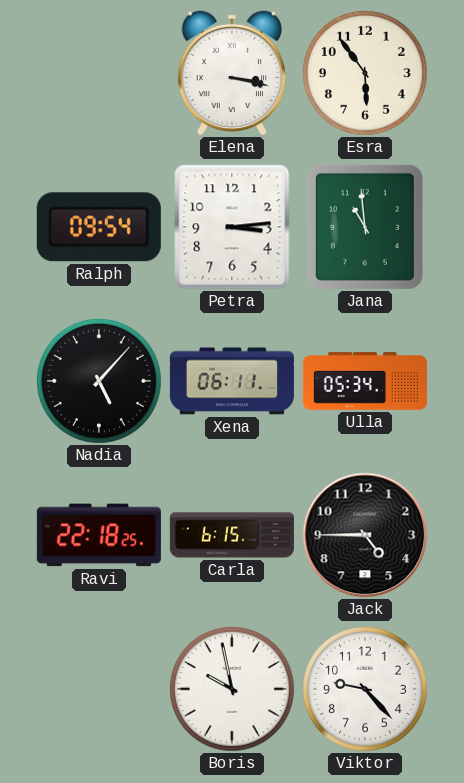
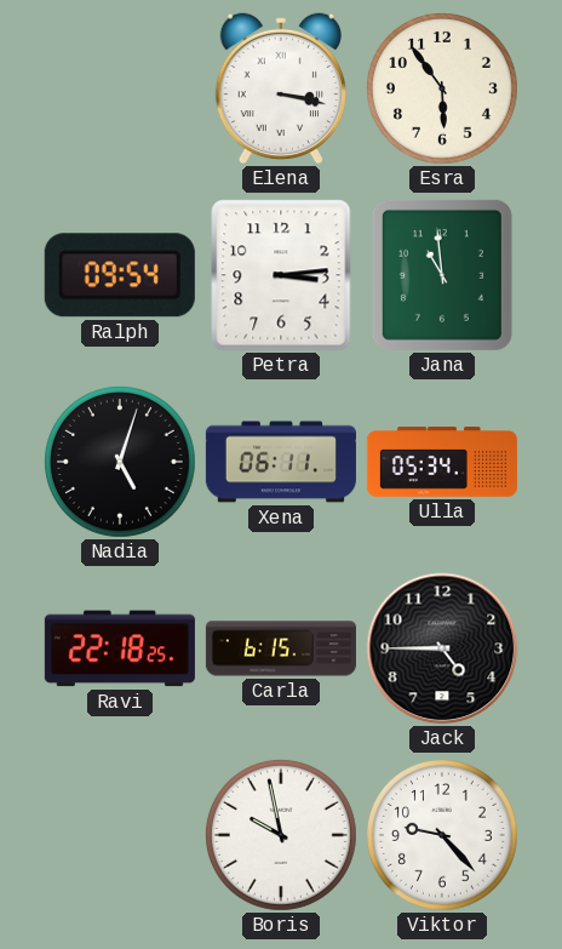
Nadia: 5:07 -> 5:03
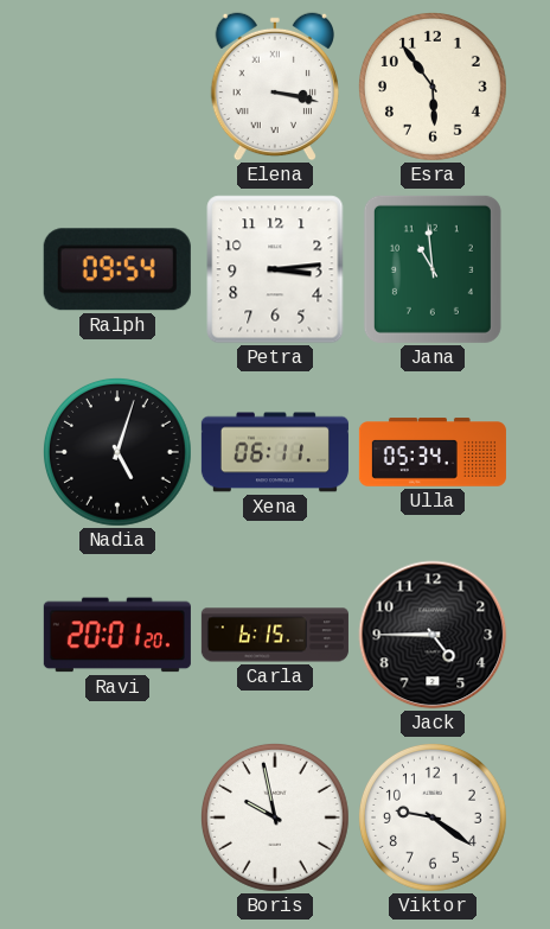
Ravi: 22:18 -> 20:01
Viktor: 9:23 -> 9:21
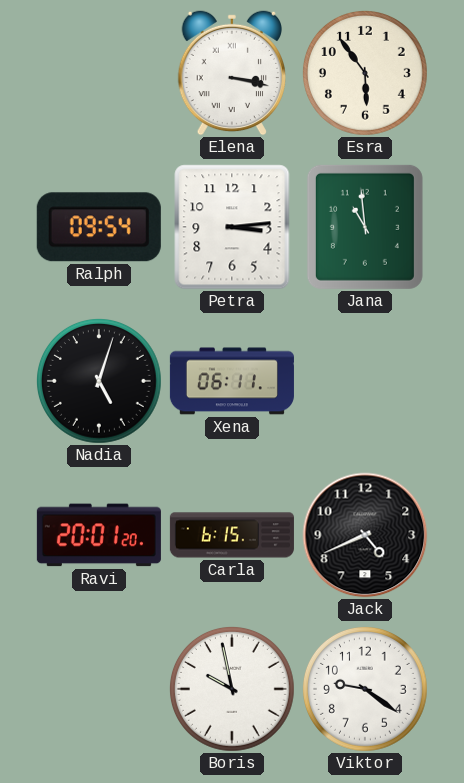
Ulla: 05:34 -> none
Jack: 4:45 -> 4:41
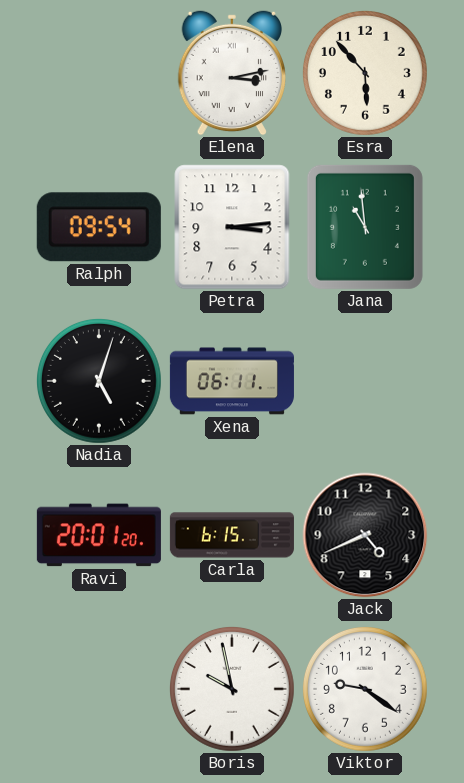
Elena: 3:17 -> 3:13
Esra: 5:54 -> 5:53
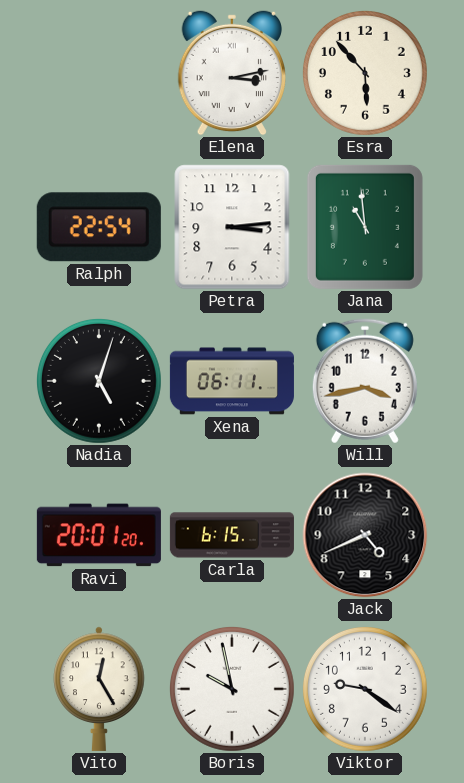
Ralph: 09:54 -> 22:54
Will: none -> 3:43
Vito: none -> 12:25
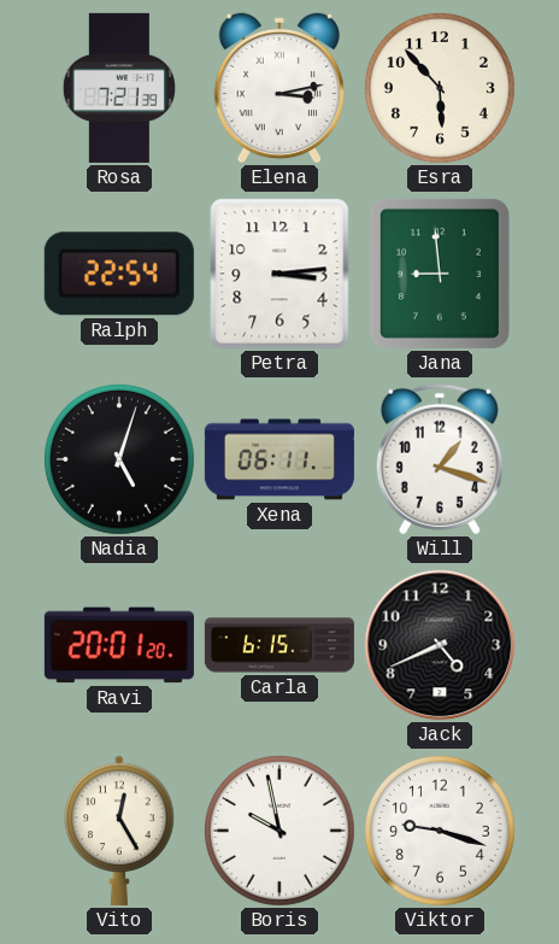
Rosa: none -> 7:21
Jana: 10:59 -> 8:59
Will: 3:43 -> 1:18
Viktor: 9:21 -> 9:18
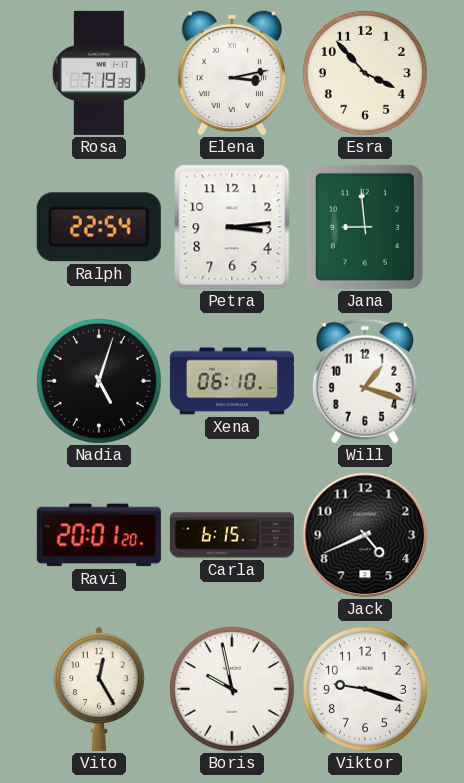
Rosa: 7:21 -> 7:19
Esra: 5:53 -> 3:53
Xena: 06:11 -> 06:10
